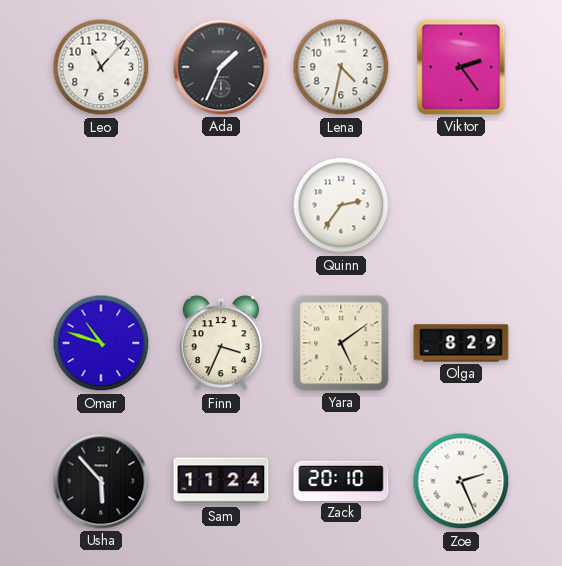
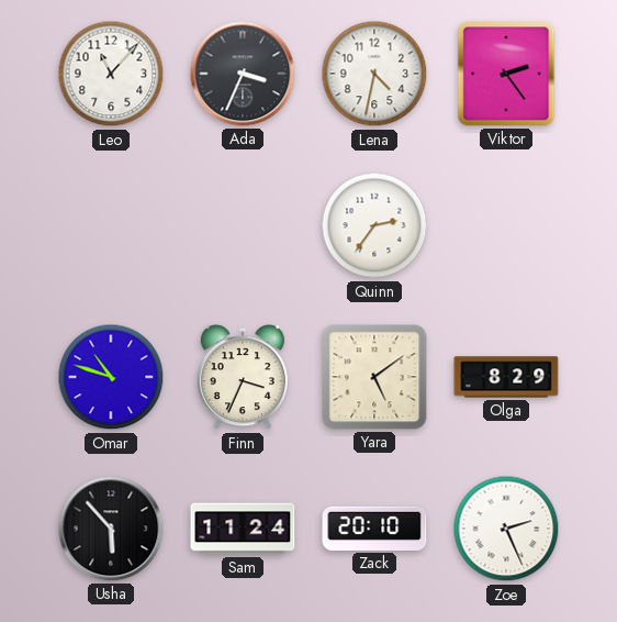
Ada: 1:34 -> 3:34
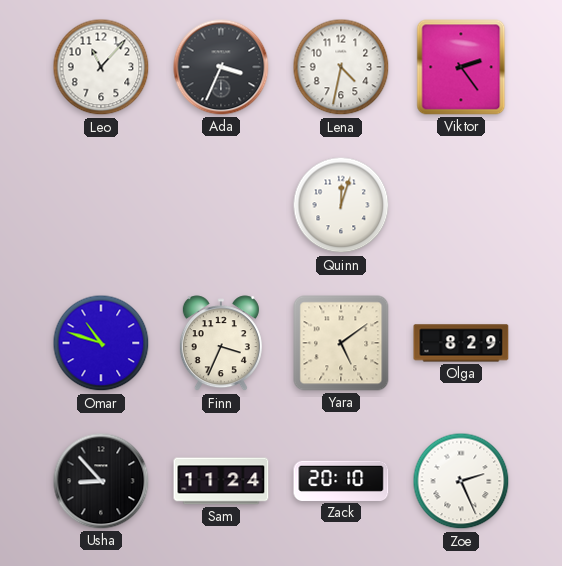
Quinn: 2:36 -> 12:03
Usha: 5:53 -> 8:53
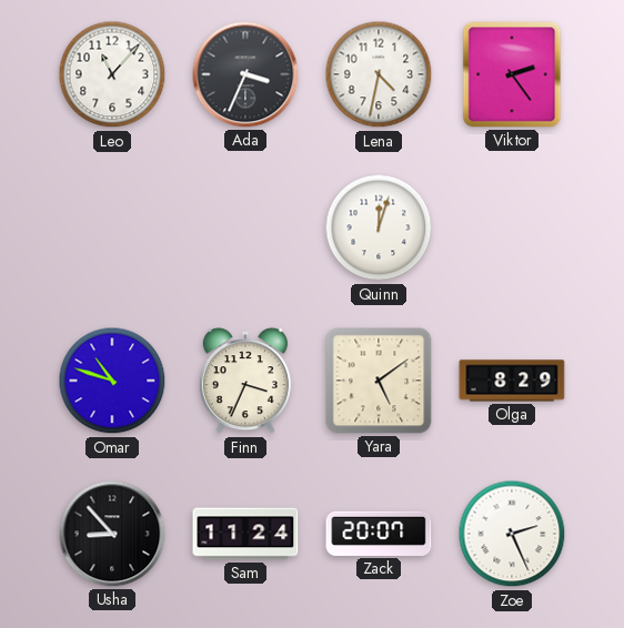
Zack: 20:10 -> 20:07
